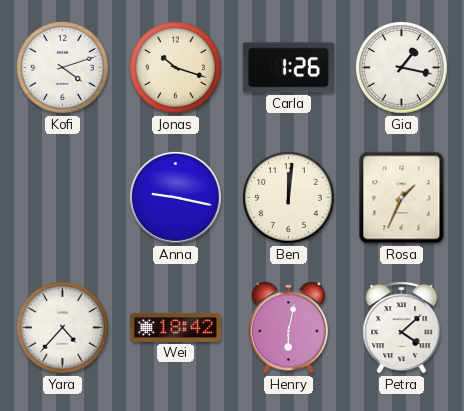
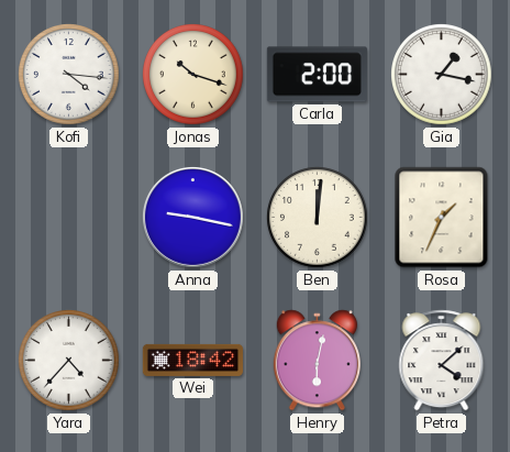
Kofi: 4:12 -> 4:16
Carla: 1:26 -> 2:00
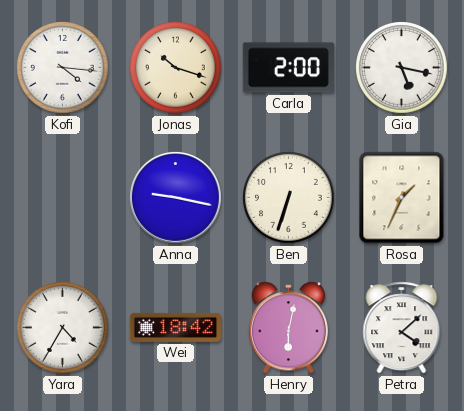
Gia: 1:17 -> 5:17
Ben: 12:01 -> 6:33
Yara: 4:37 -> 4:35
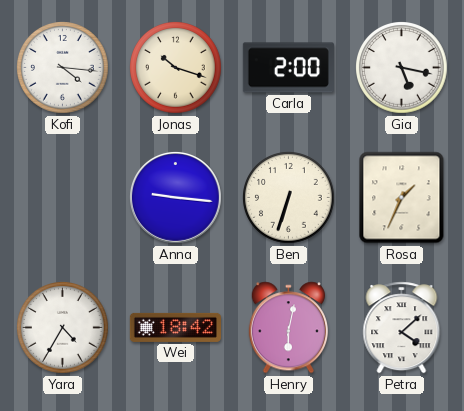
Anna: 9:17 -> 9:16
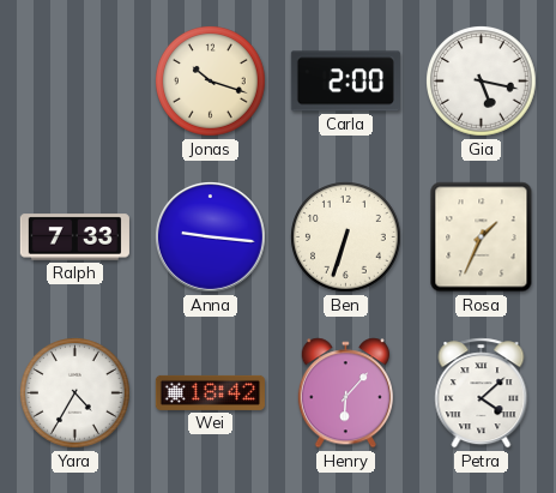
Kofi: 4:16 -> none
Ralph: none -> 7:33
Henry: 6:02 -> 6:07
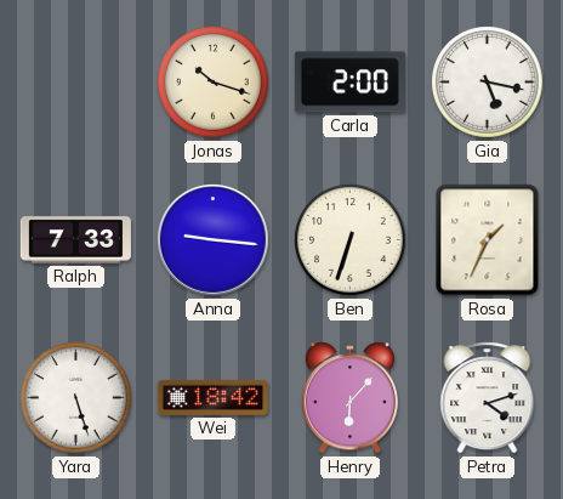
Yara: 4:35 -> 5:27
Petra: 4:08 -> 4:12
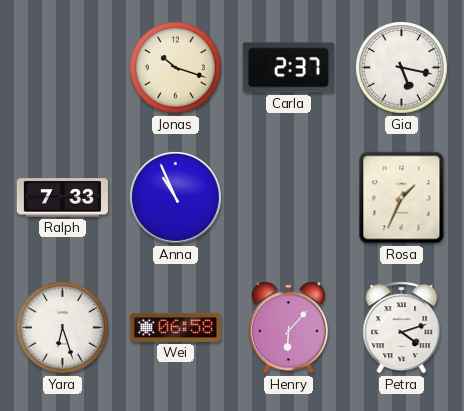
Carla: 2:00 -> 2:37
Anna: 9:16 -> 10:56
Ben: 6:33 -> none
Yara: 5:27 -> 6:27
Wei: 18:42 -> 06:58
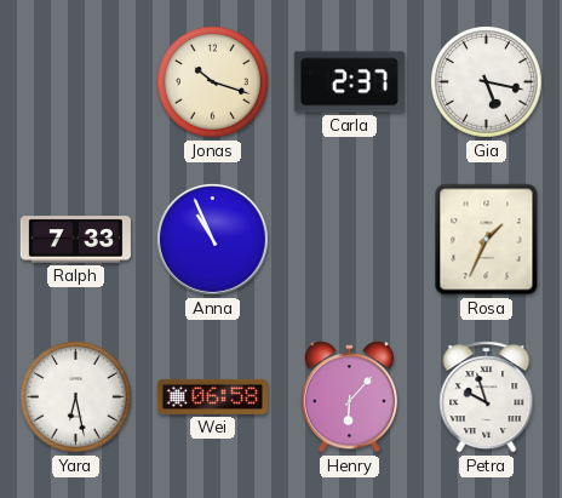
Yara: 6:27 -> 6:28
Petra: 4:12 -> 9:57
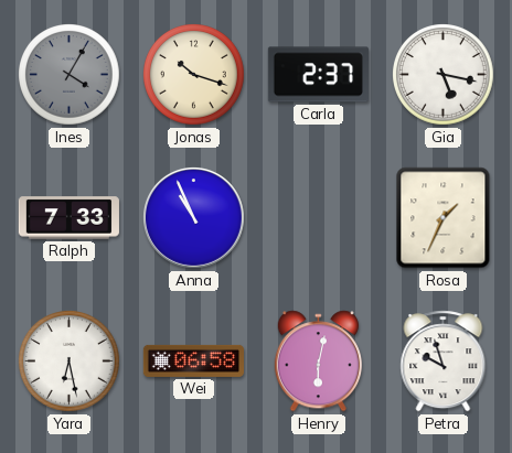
Ines: none -> 4:05
Henry: 6:07 -> 6:02
